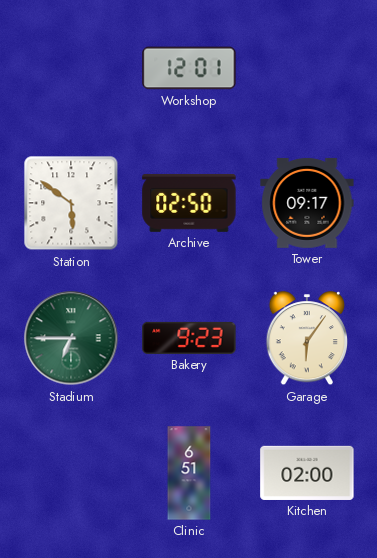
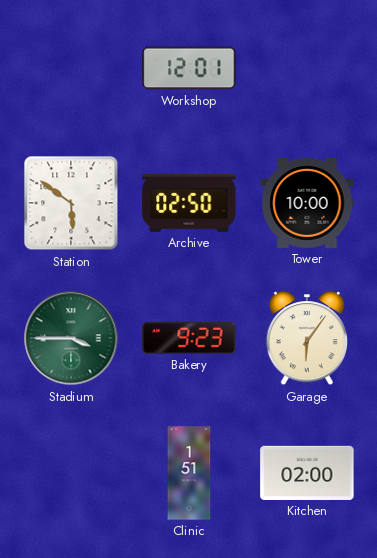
Tower: 09:17 -> 10:00
Stadium: 6:45 -> 3:45
Clinic: 6:51 -> 1:51
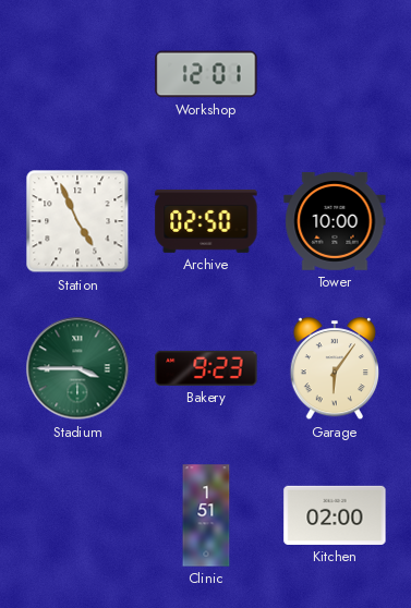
Station: 5:51 -> 4:56
